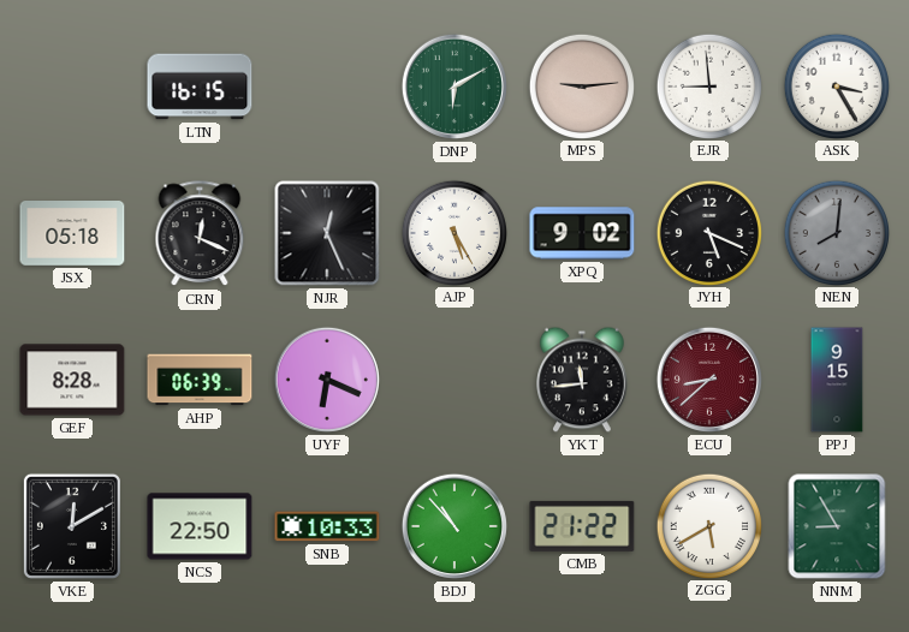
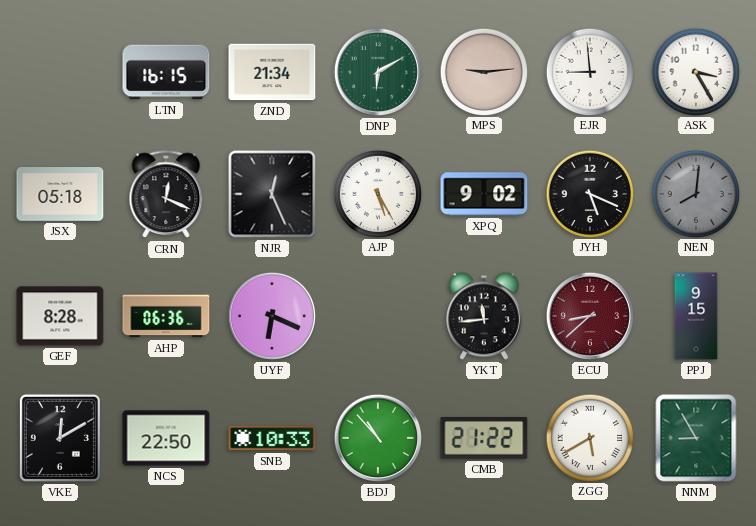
ZND: none -> 21:34
AHP: 06:39 -> 06:36
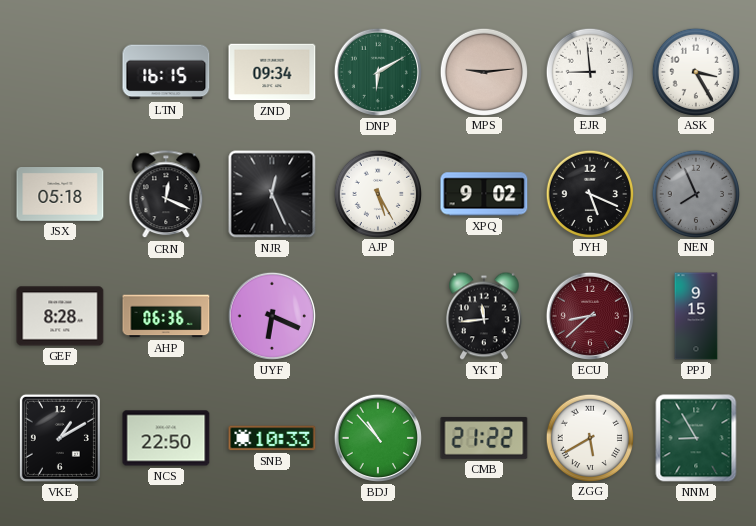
ZND: 21:34 -> 09:34
NEN: 8:01 -> 7:56
VKE: 12:10 -> 1:10
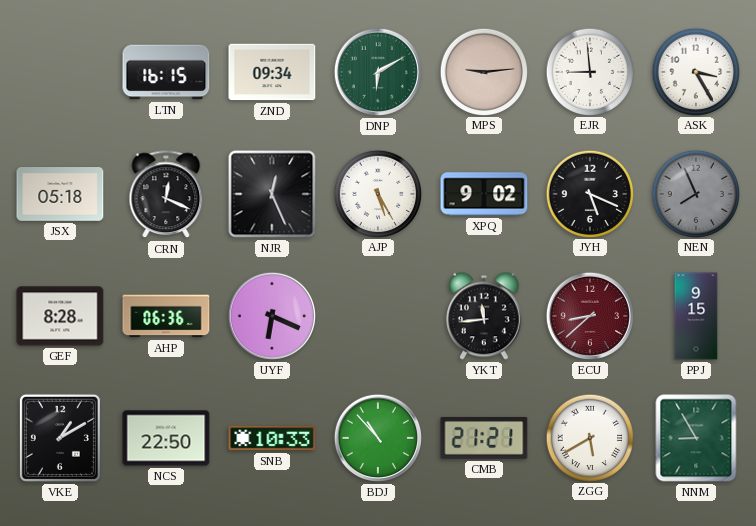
CMB: 21:22 -> 21:21
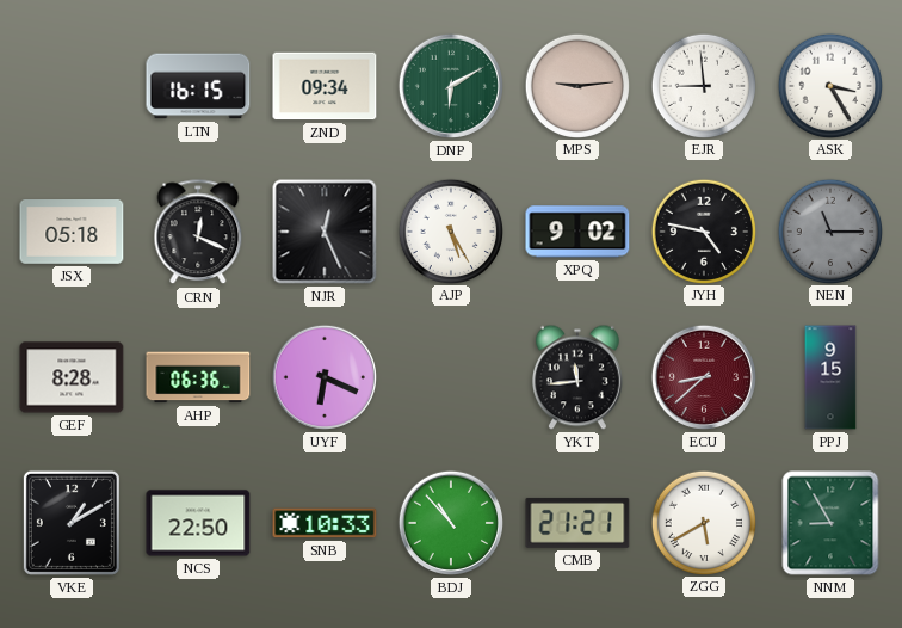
JYH: 5:19 -> 4:47
NEN: 7:56 -> 11:15
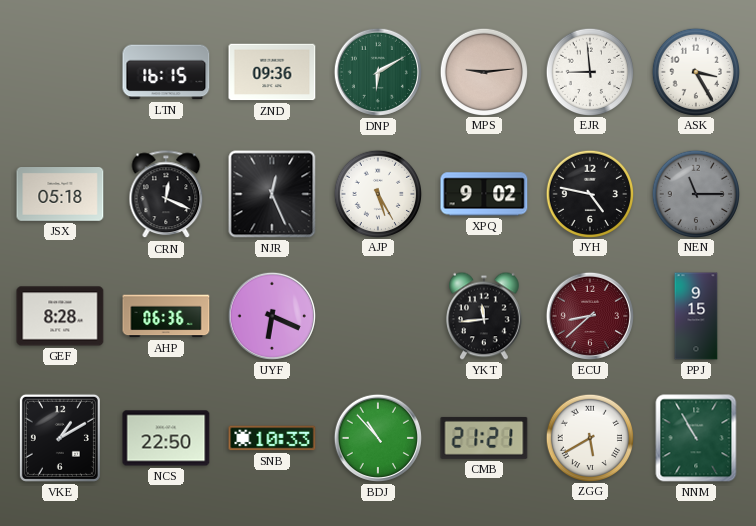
ZND: 09:34 -> 09:36
NNM: 8:55 -> 10:55
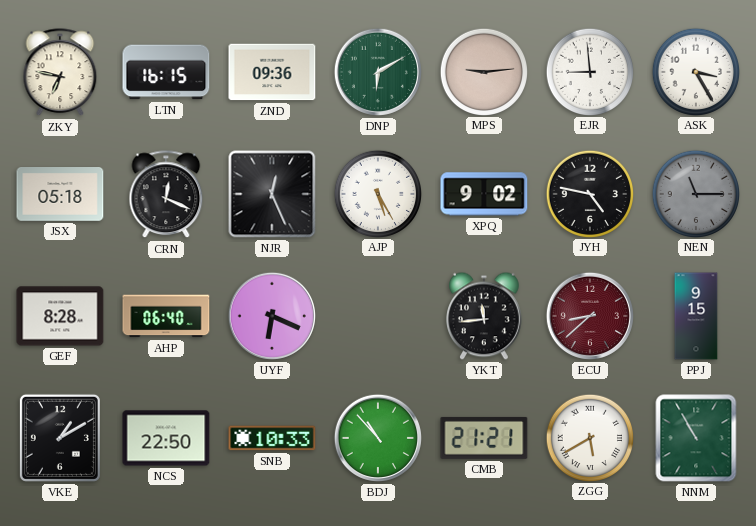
ZKY: none -> 6:47
AHP: 06:36 -> 06:40
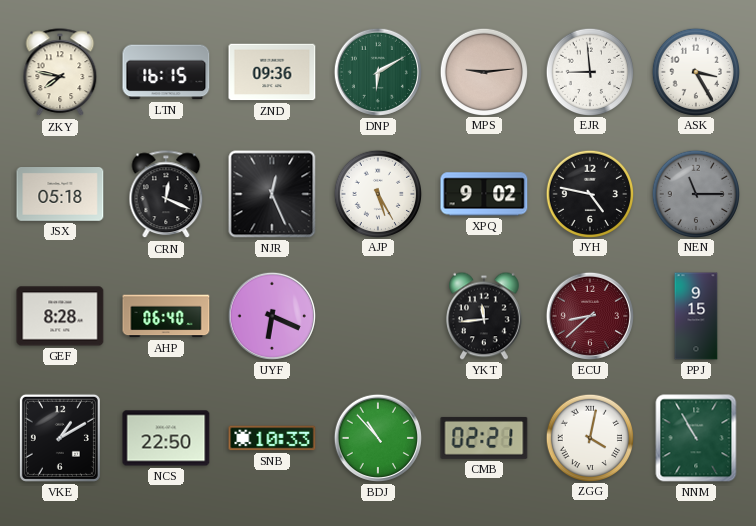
ZKY: 6:47 -> 7:47
CMB: 21:21 -> 02:21
ZGG: 5:40 -> 4:02
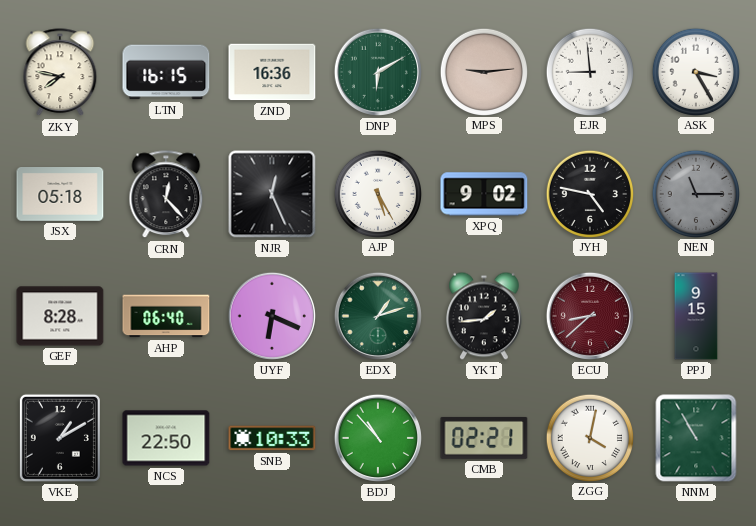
ZND: 09:36 -> 16:36
CRN: 12:19 -> 12:23
EDX: none -> 1:12
YKT: 11:44 -> 1:44
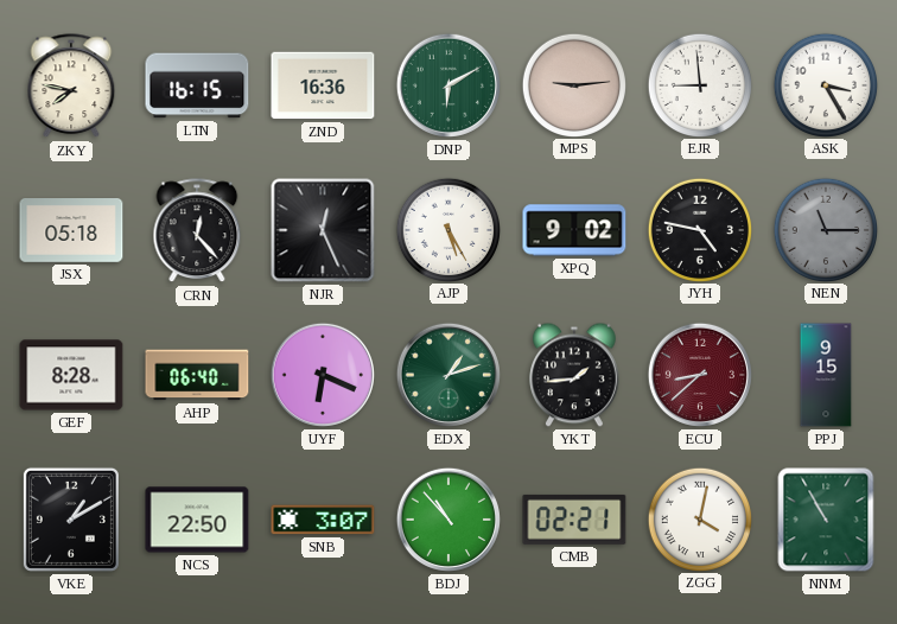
SNB: 10:33 -> 3:07
